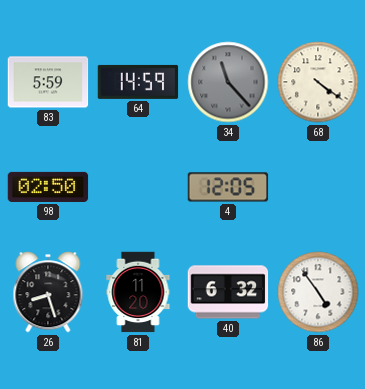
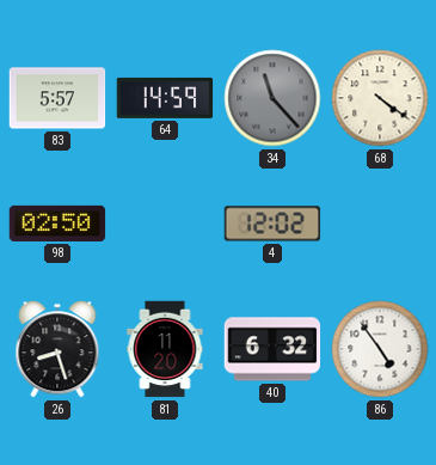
83: 5:59 -> 5:57
4: 12:05 -> 12:02
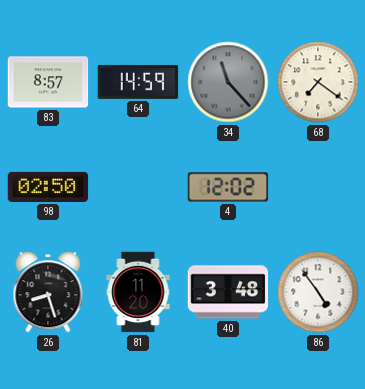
83: 5:57 -> 8:57
68: 4:21 -> 7:21
40: 6:32 -> 3:48
